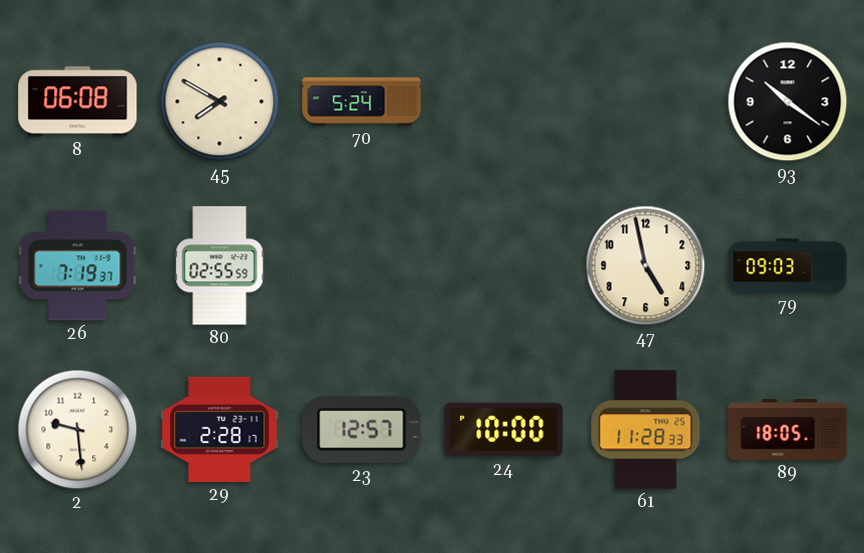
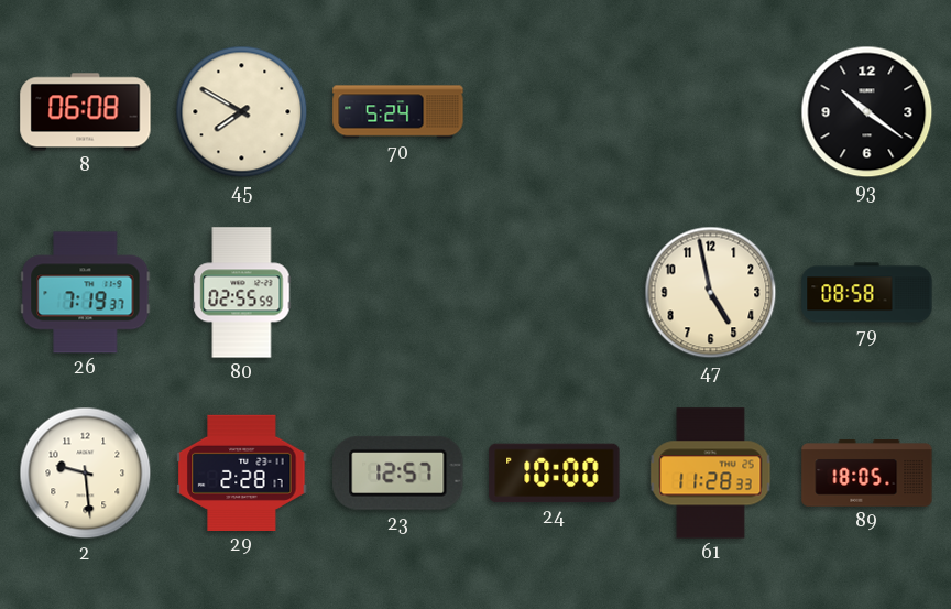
79: 09:03 -> 08:58
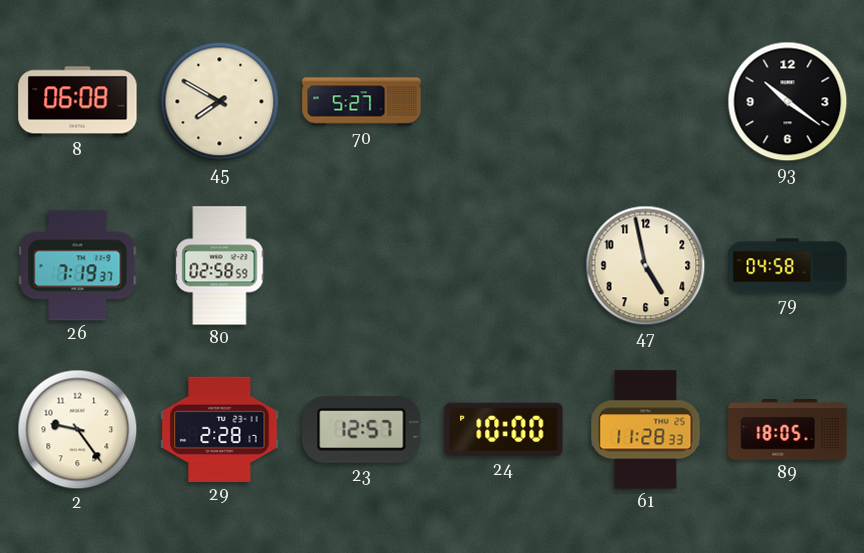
70: 5:24 -> 5:27
80: 02:55 -> 02:58
79: 08:58 -> 04:58
2: 9:29 -> 9:24
